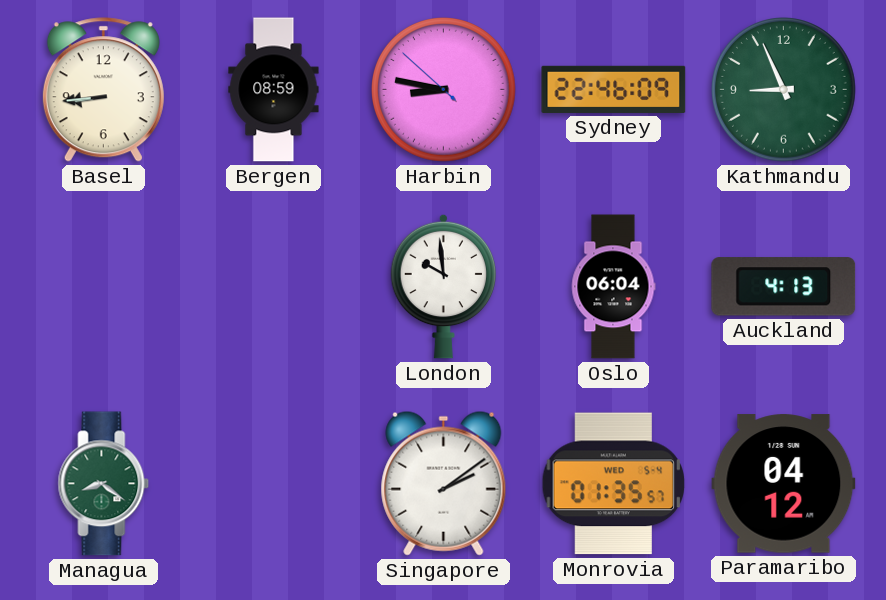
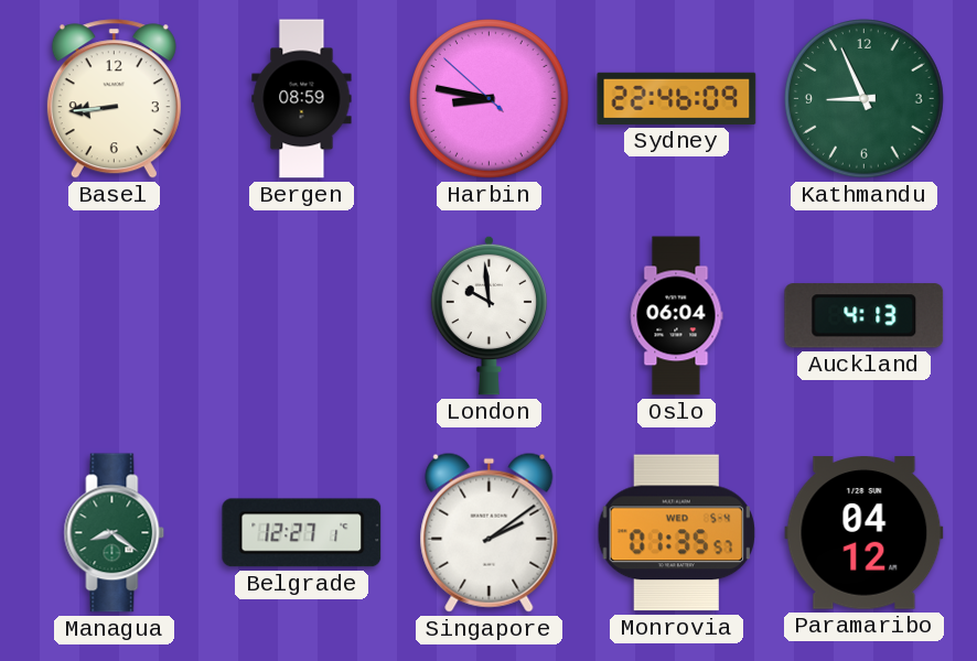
Belgrade: none -> 12:27
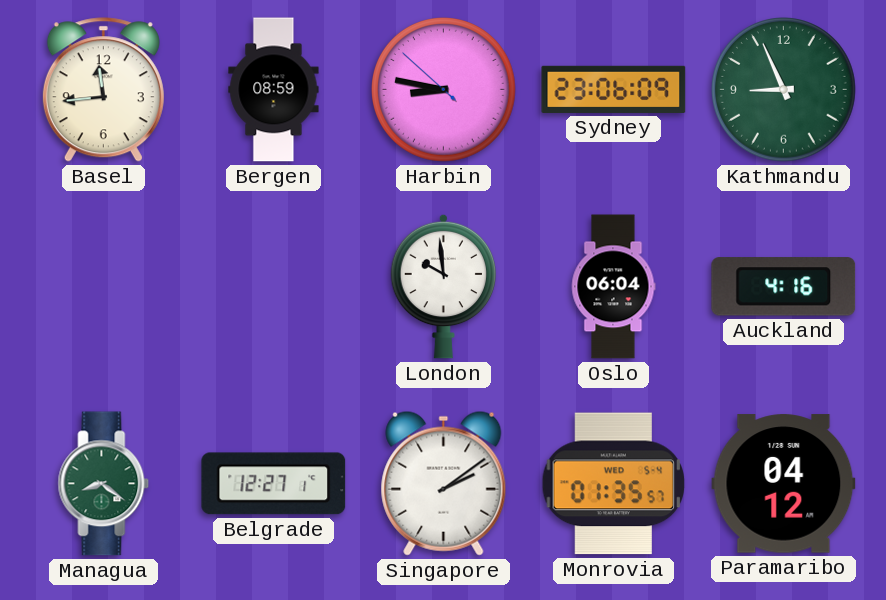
Basel: 8:44 -> 11:44
Sydney: 22:46 -> 23:06
Auckland: 4:13 -> 4:16
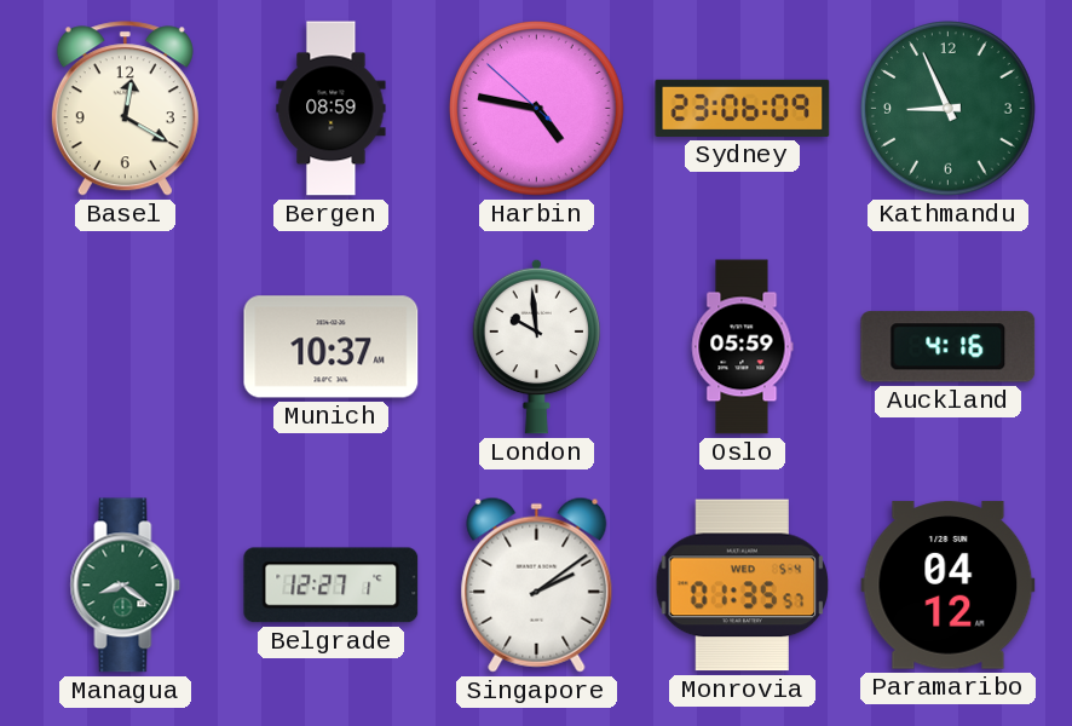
Basel: 11:44 -> 12:20
Harbin: 8:46 -> 4:46
Munich: none -> 10:37
Oslo: 06:04 -> 05:59
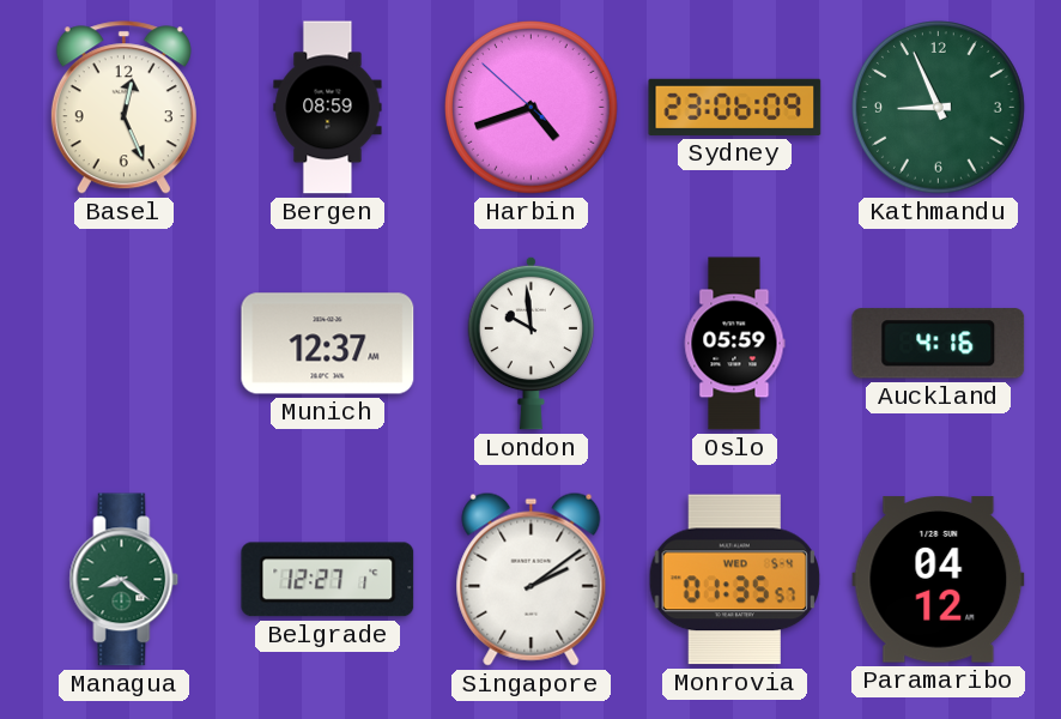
Basel: 12:20 -> 12:26
Harbin: 4:46 -> 4:41
Munich: 10:37 -> 12:37
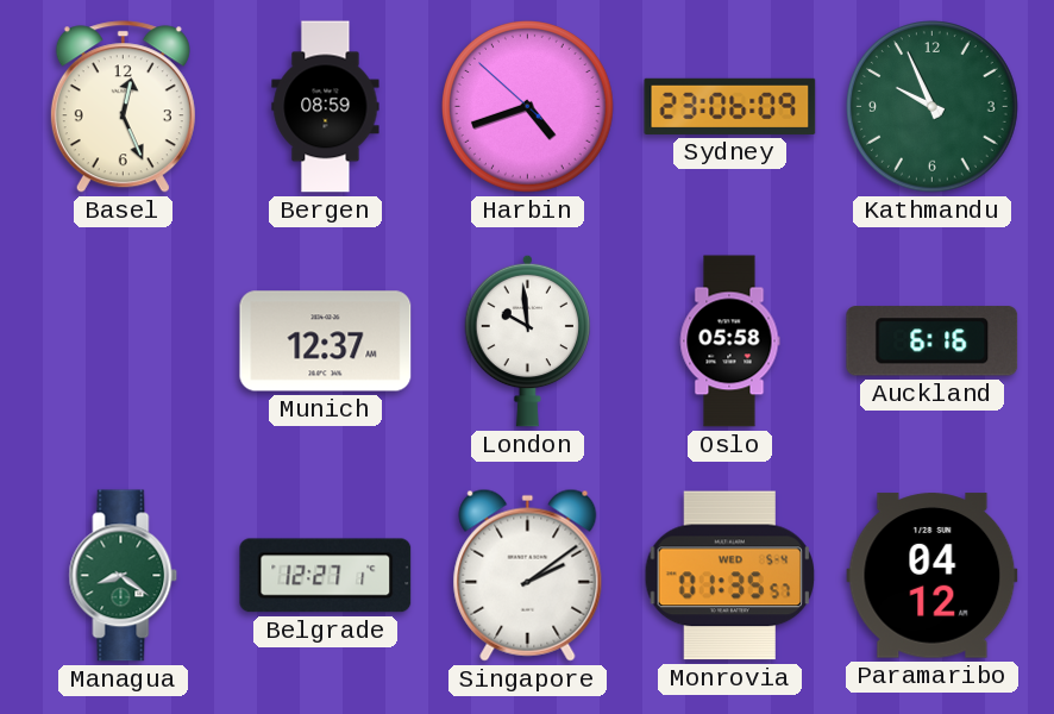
Kathmandu: 8:56 -> 9:56
Oslo: 05:59 -> 05:58
Auckland: 4:16 -> 6:16
